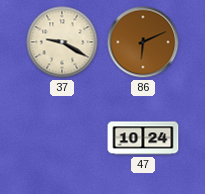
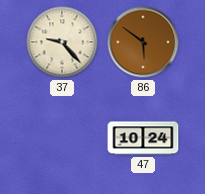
37: 9:20 -> 9:23
86: 6:11 -> 5:51
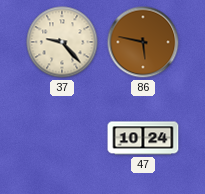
86: 5:51 -> 5:47
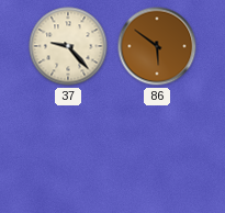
86: 5:47 -> 5:51
47: 10:24 -> none
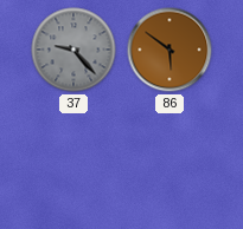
37 dial: cream -> grey
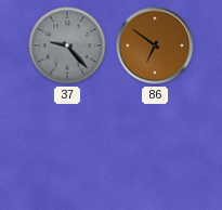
86: 5:51 -> 6:51
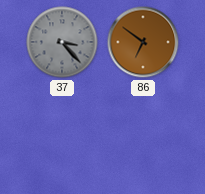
37: 9:23 -> 3:23
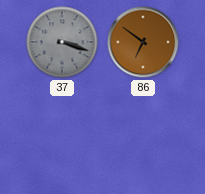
37: 3:23 -> 3:18
